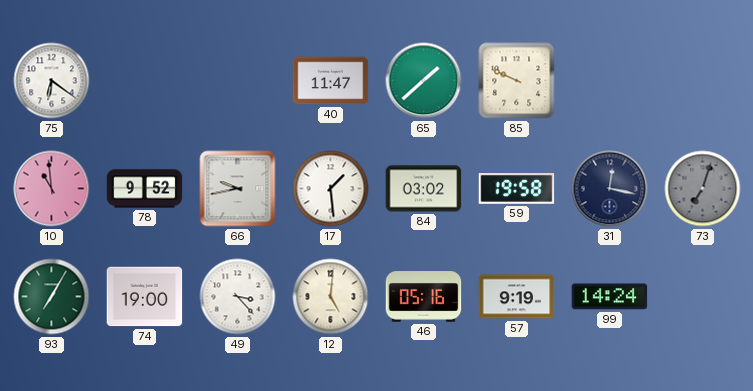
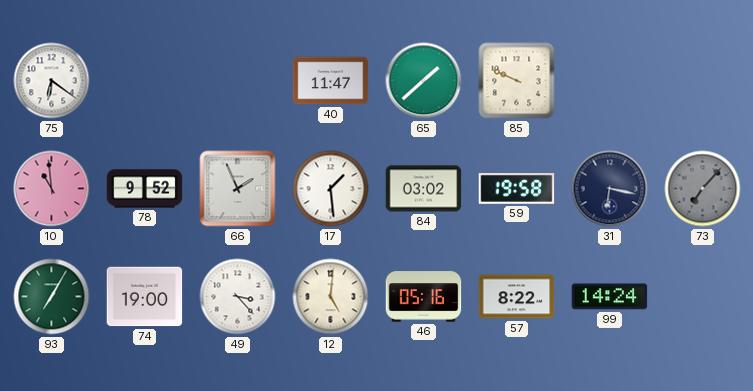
66: 9:43 -> 1:56
31: 12:17 -> 6:17
73: 7:03 -> 7:07
57: 9:19 -> 8:22
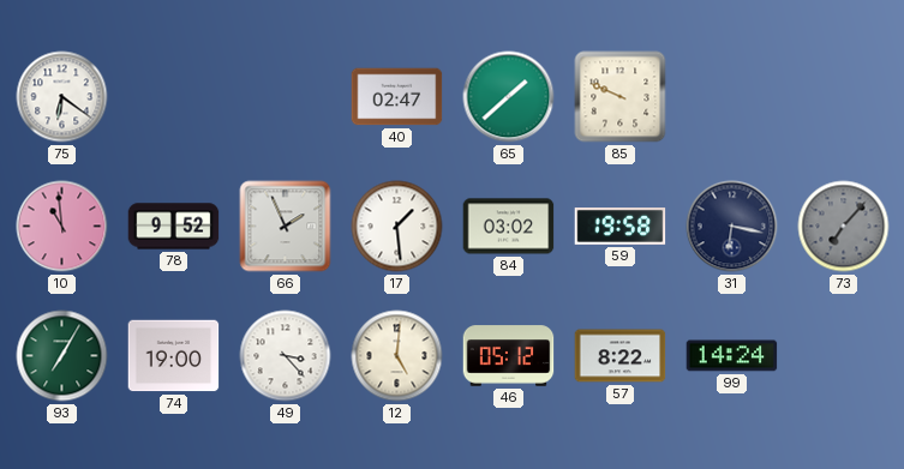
40: 11:47 -> 02:47
46: 05:16 -> 05:12
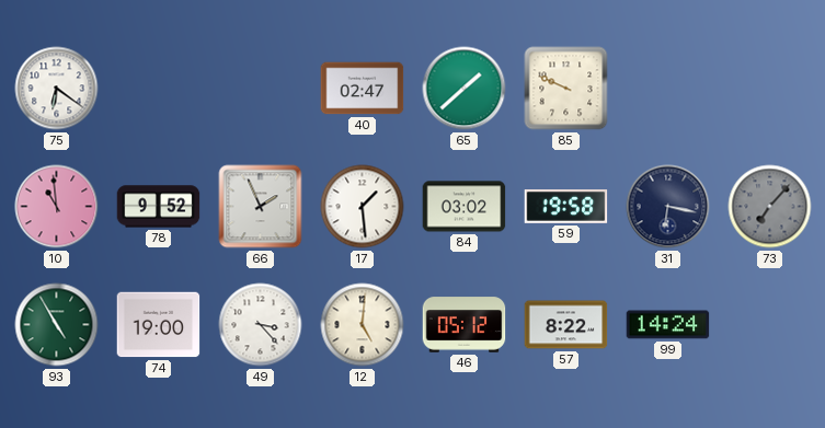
93: 7:05 -> 4:55
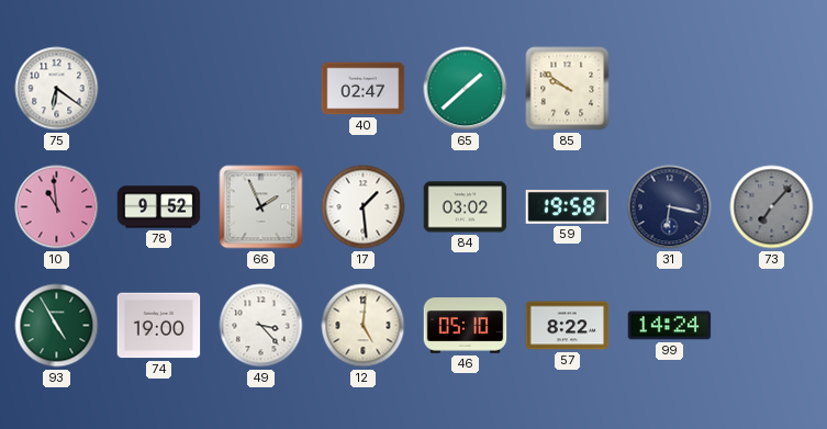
85: 9:49 -> 9:51
46: 05:12 -> 05:10
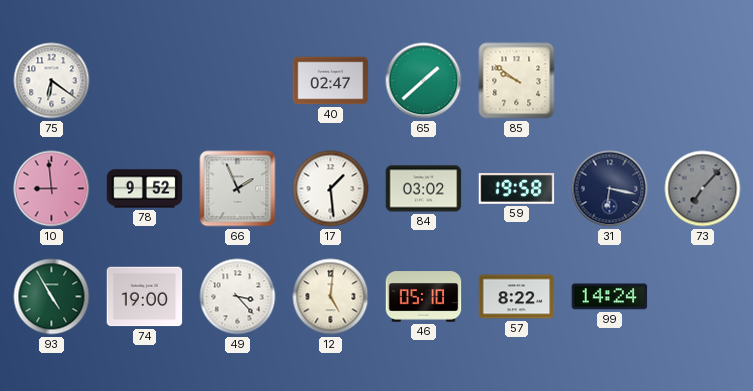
10: 10:59 -> 8:59
